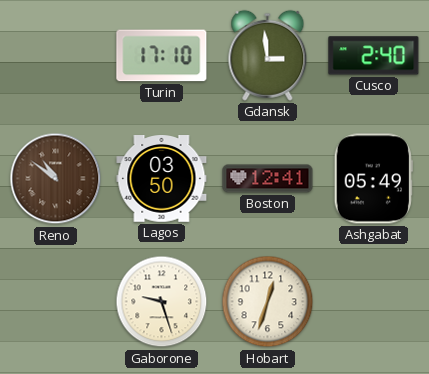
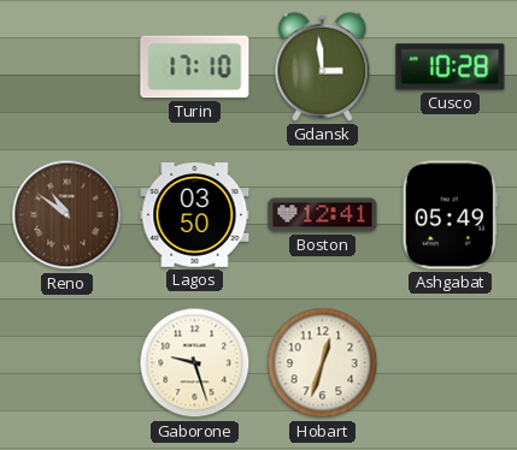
Cusco: 2:40 -> 10:28
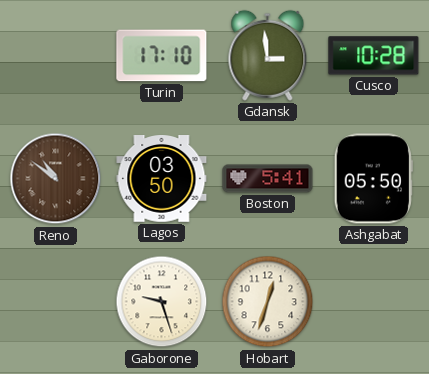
Boston: 12:41 -> 5:41
Ashgabat: 05:49 -> 05:50
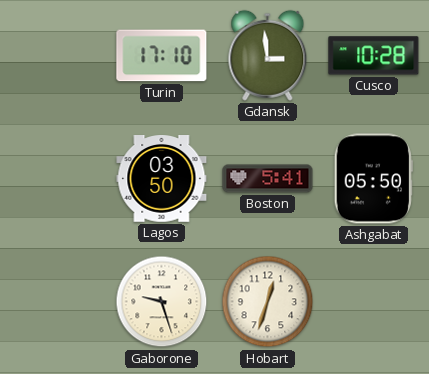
Reno: 10:51 -> none
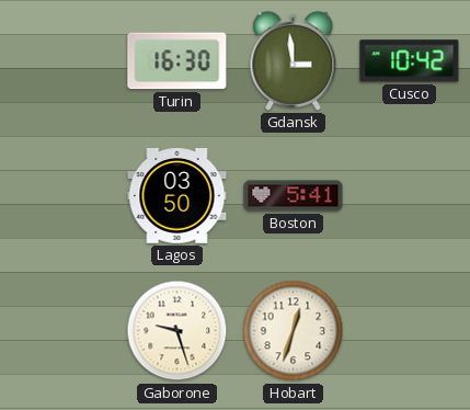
Turin: 17:10 -> 16:30
Cusco: 10:28 -> 10:42
Ashgabat: 05:50 -> none
